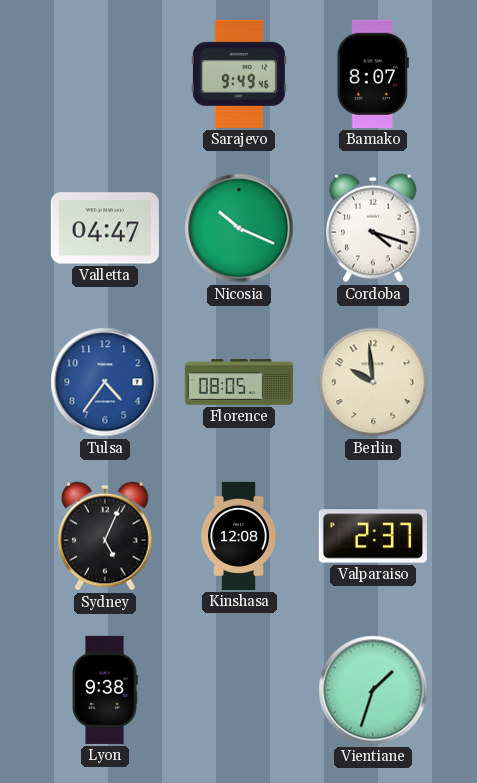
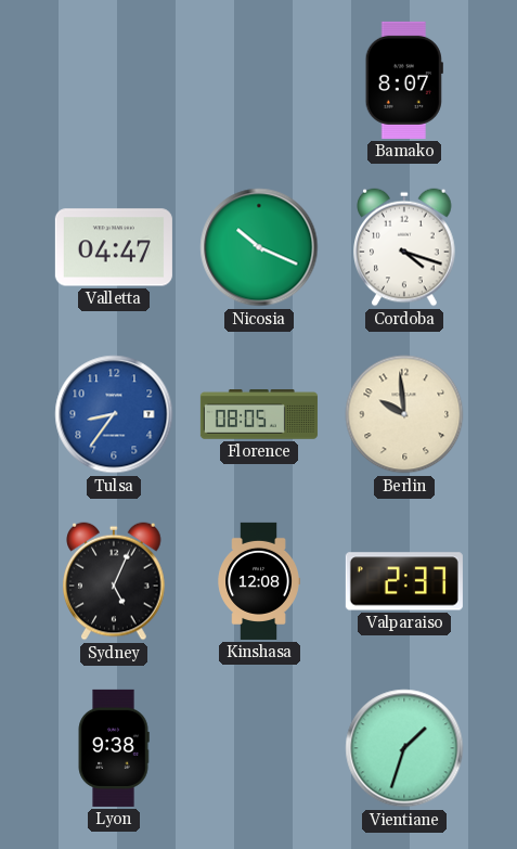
Sarajevo: 9:49 -> none
Tulsa: 4:36 -> 8:36
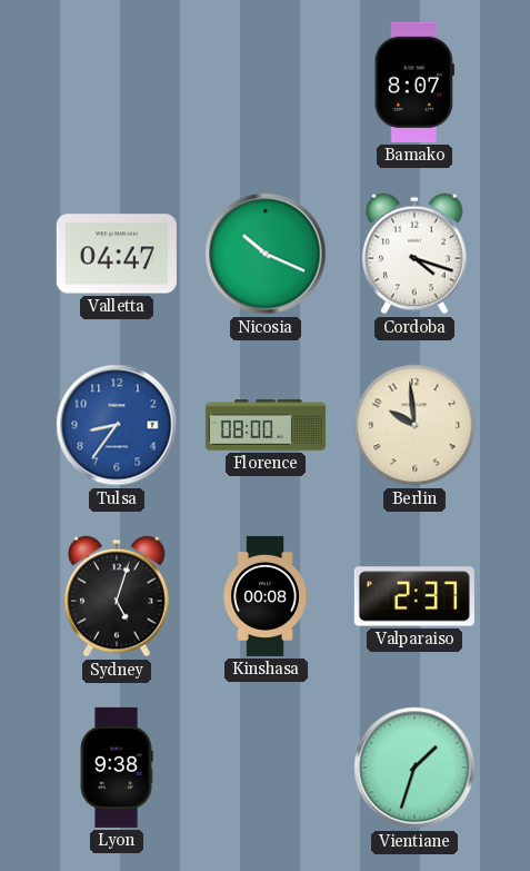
Florence: 08:05 -> 08:00
Sydney: 5:04 -> 5:03
Kinshasa: 12:08 -> 00:08
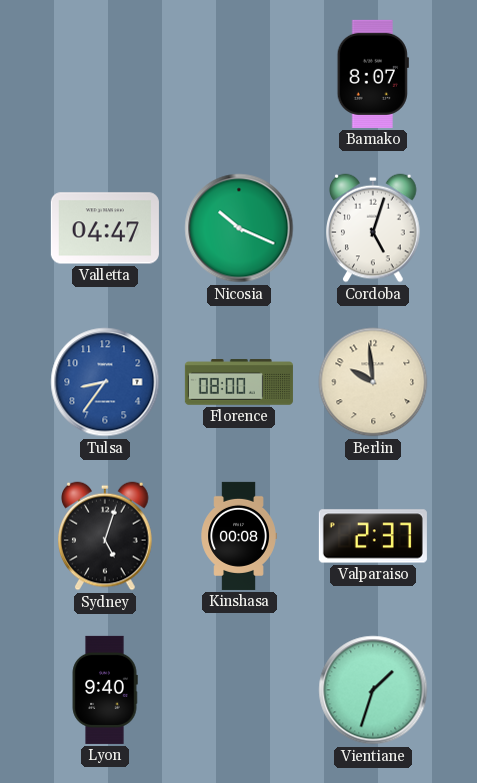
Cordoba: 4:18 -> 5:03
Lyon: 9:38 -> 9:40
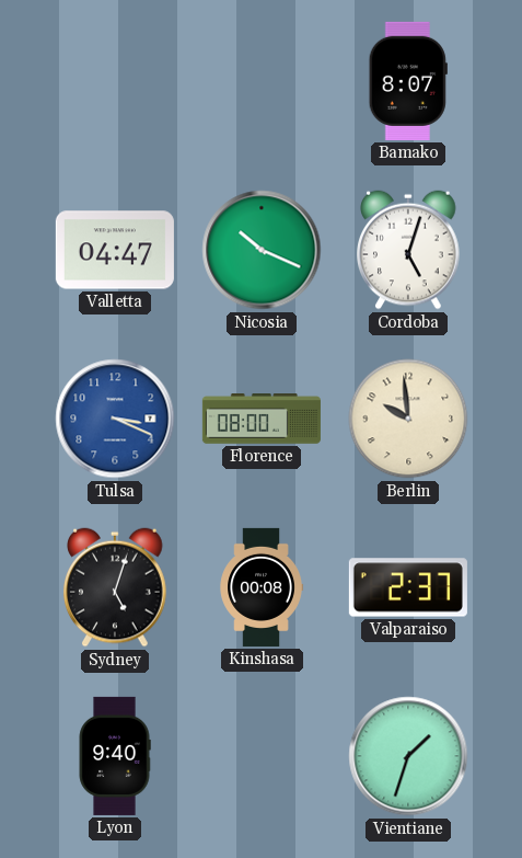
Tulsa: 8:36 -> 3:19
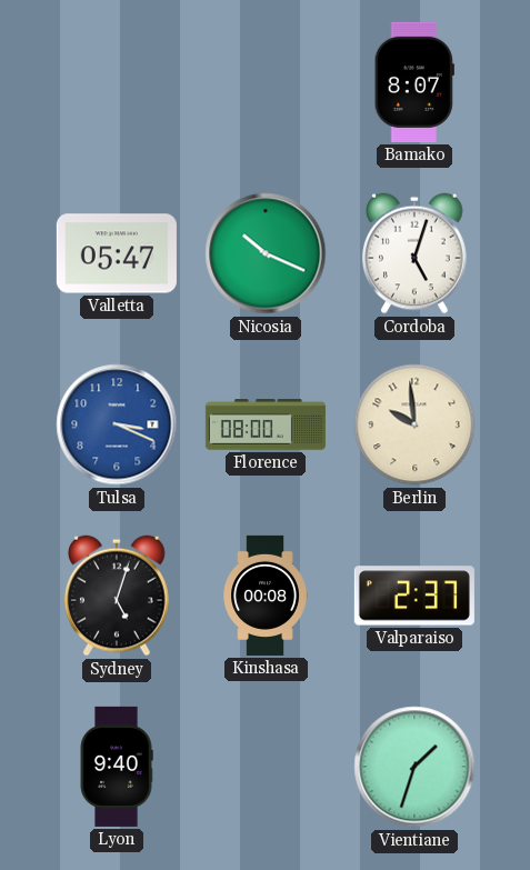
Valletta: 04:47 -> 05:47
